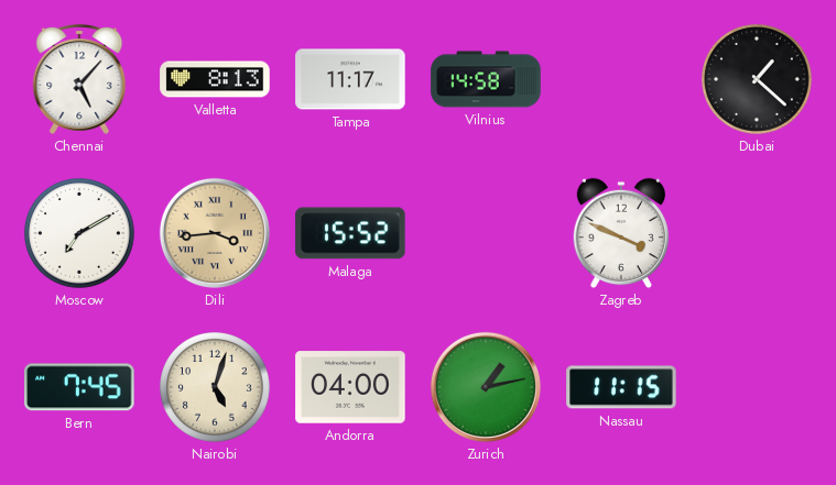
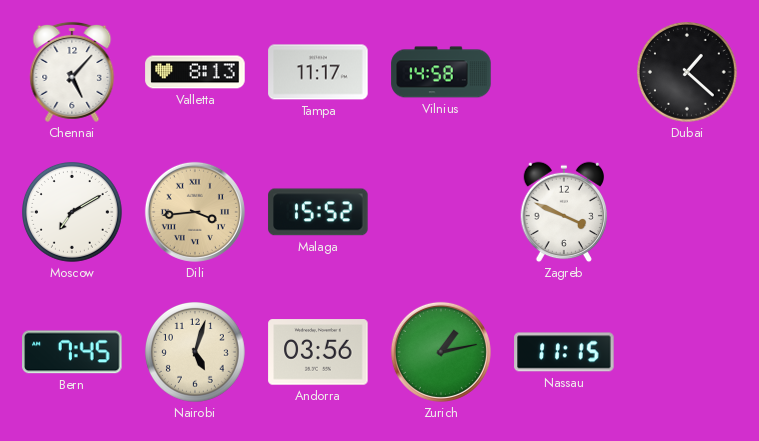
Andorra: 04:00 -> 03:56
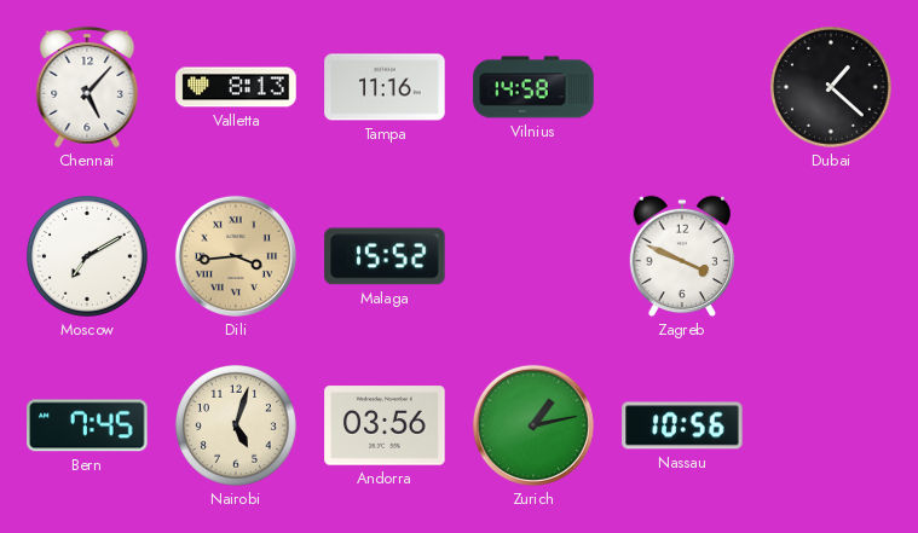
Tampa: 11:17 -> 11:16
Nassau: 11:15 -> 10:56
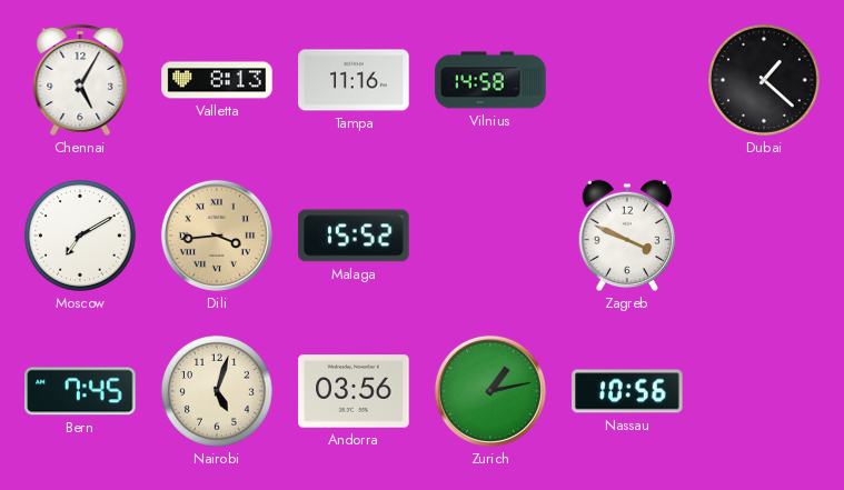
Chennai: 5:07 -> 5:05
